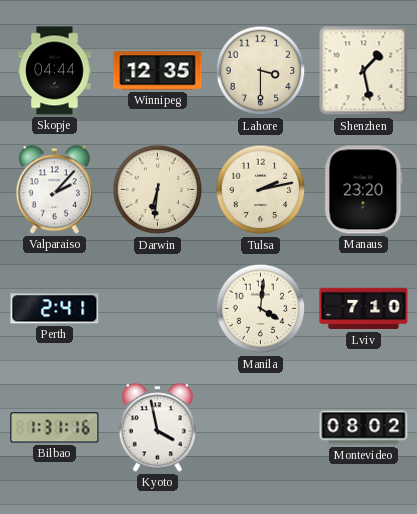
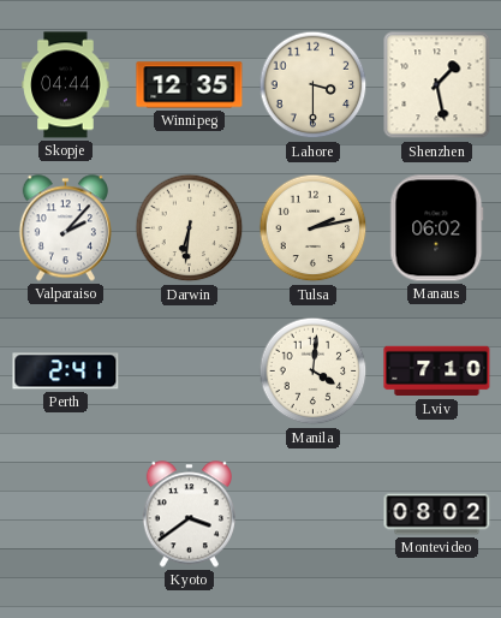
Manaus: 23:20 -> 06:02
Bilbao: 1:31 -> none
Kyoto: 3:58 -> 3:39
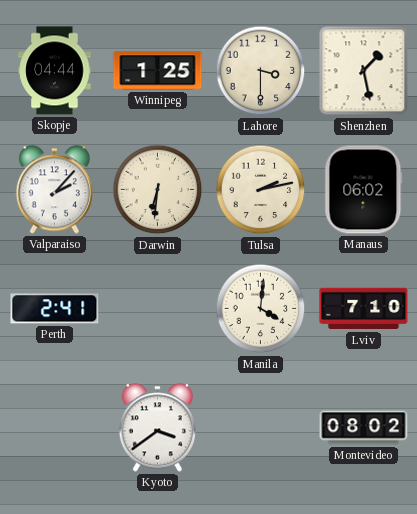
Winnipeg: 12:35 -> 1:25
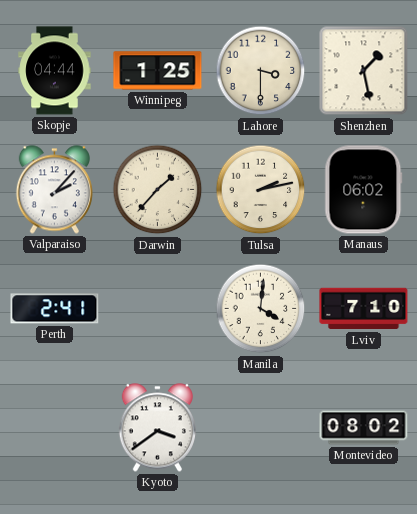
Darwin: 6:31 -> 1:37
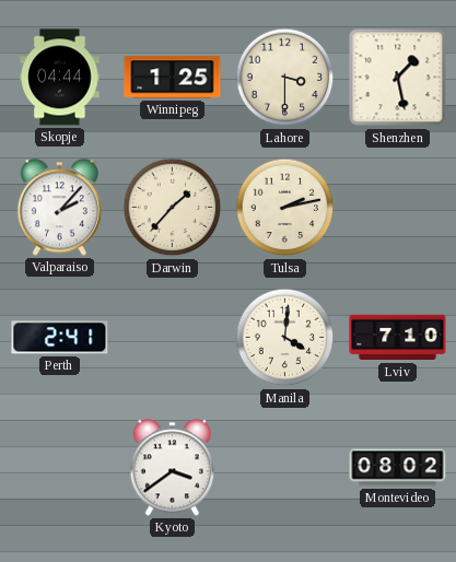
Manaus: 06:02 -> none
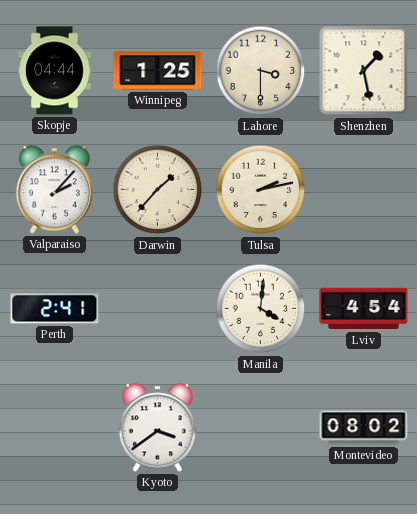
Lviv: 7:10 -> 4:54
